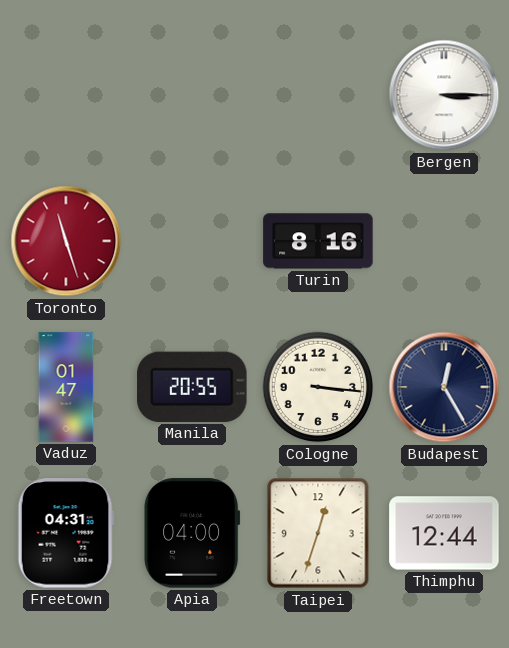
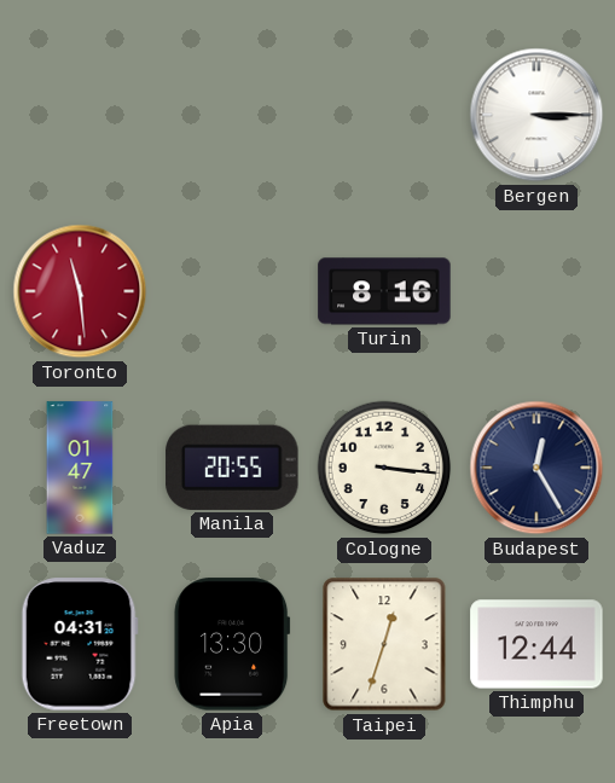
Toronto: 11:27 -> 11:29
Apia: 04:00 -> 13:30
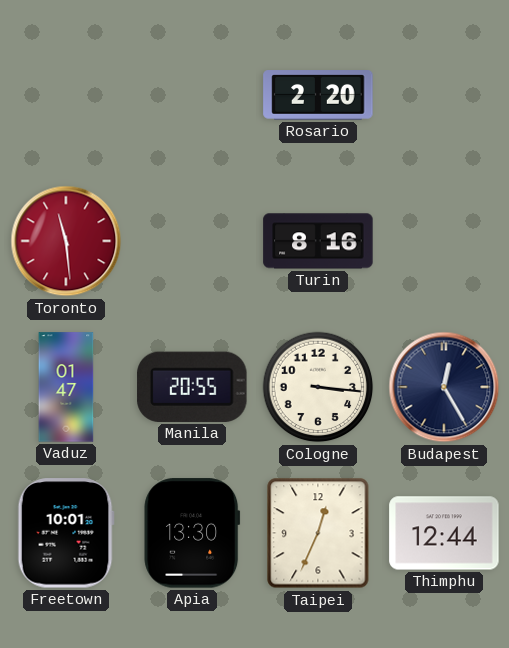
Rosario: none -> 2:20
Bergen: 3:15 -> none
Freetown: 04:31 -> 10:01
Taipei: 12:33 -> 12:34
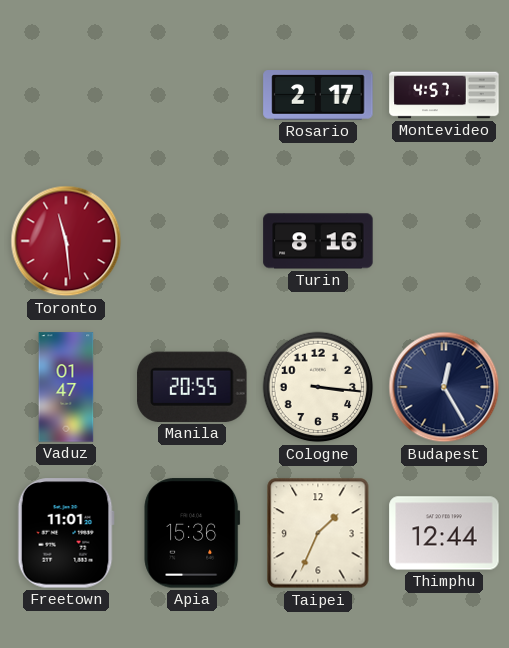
Rosario: 2:20 -> 2:17
Montevideo: none -> 4:57
Freetown: 10:01 -> 11:01
Apia: 13:30 -> 15:36
Taipei: 12:34 -> 1:34
